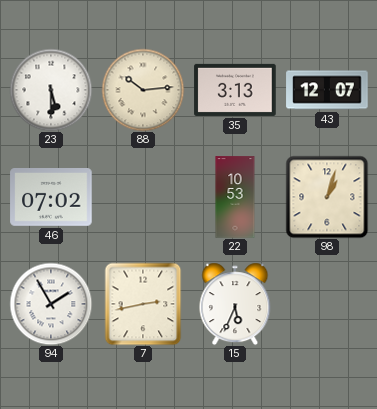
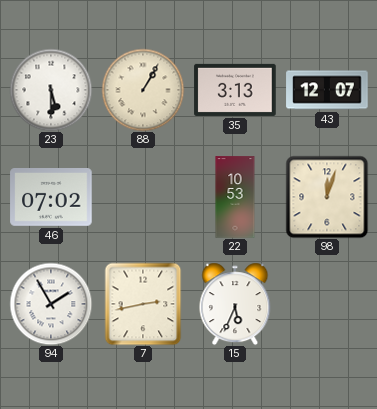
88: 10:14 -> 1:05
98: 1:03 -> 12:03
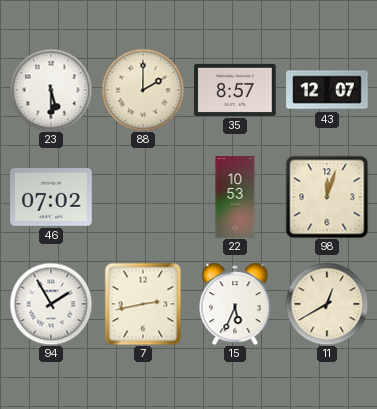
88: 1:05 -> 2:00
35: 3:13 -> 8:57
11: none -> 12:40
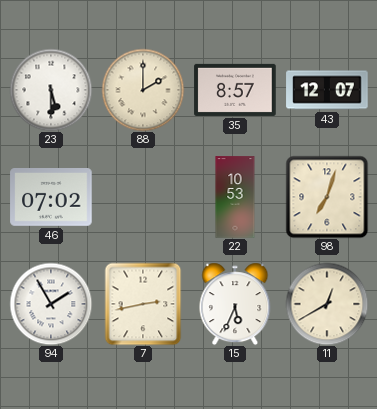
98: 12:03 -> 7:03
